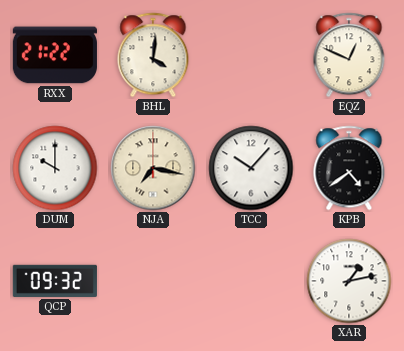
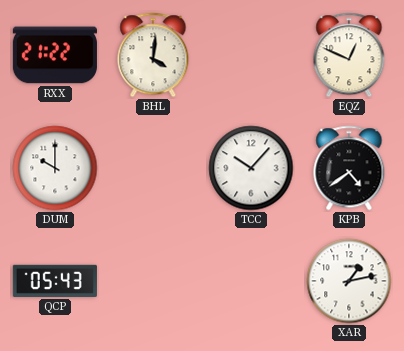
NJA: 7:17 -> none
QCP: 09:32 -> 05:43
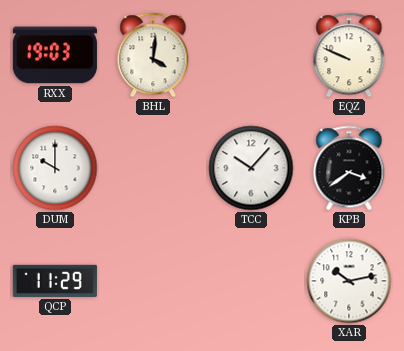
RXX: 21:22 -> 19:03
EQZ: 12:49 -> 9:49
KPB: 4:39 -> 3:39
QCP: 05:43 -> 11:29
XAR: 1:13 -> 10:13
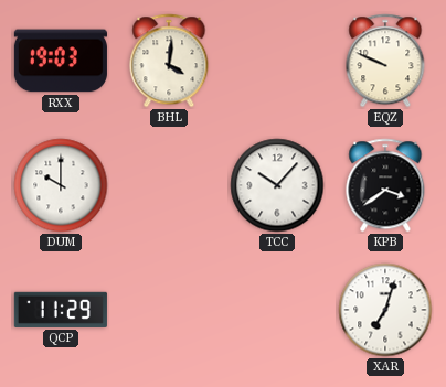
XAR: 10:13 -> 7:03
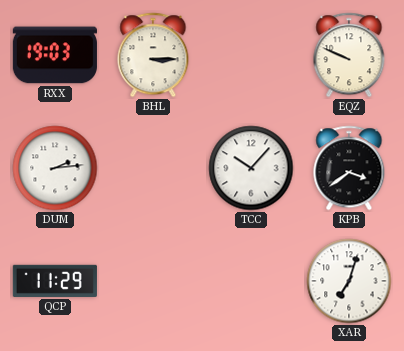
BHL: 4:01 -> 3:15
DUM: 10:00 -> 2:14
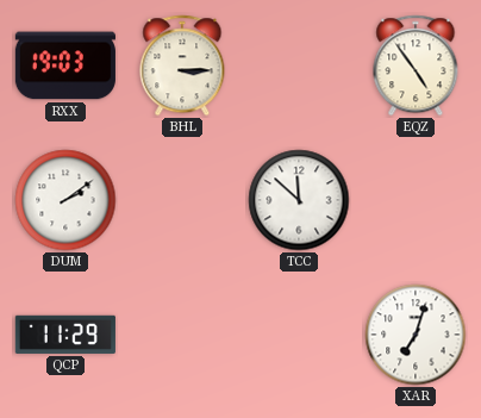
EQZ: 9:49 -> 4:54
DUM: 2:14 -> 2:09
TCC: 10:07 -> 11:52
KPB: 3:39 -> none
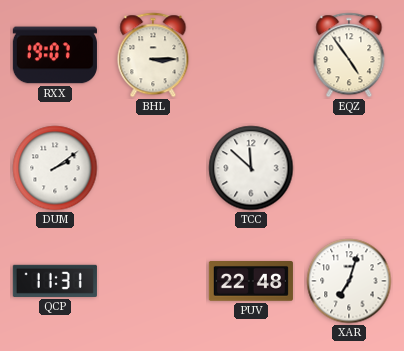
RXX: 19:03 -> 19:07
QCP: 11:29 -> 11:31
PUV: none -> 22:48
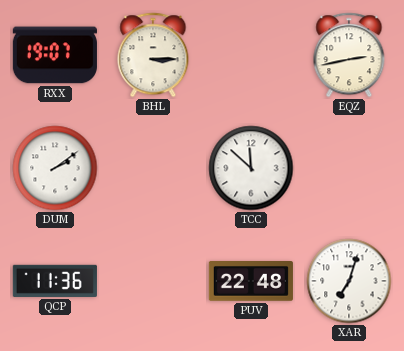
EQZ: 4:54 -> 2:43
QCP: 11:31 -> 11:36
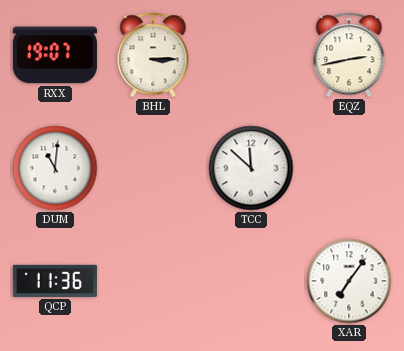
DUM: 2:09 -> 11:01
PUV: 22:48 -> none
XAR: 7:03 -> 7:06
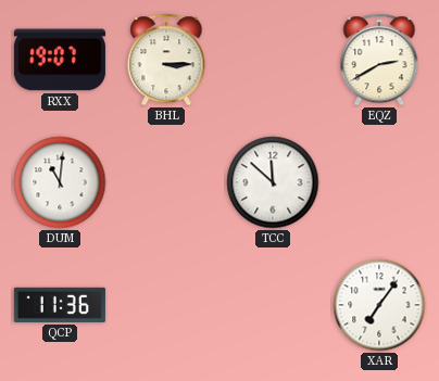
EQZ: 2:43 -> 2:40
